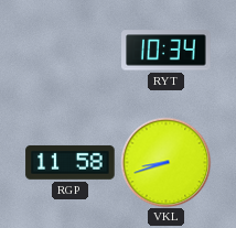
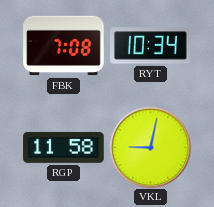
FBK: none -> 7:08
VKL: 8:42 -> 9:02
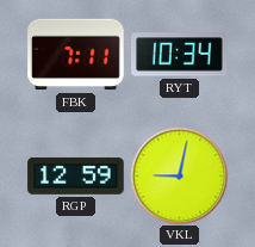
FBK: 7:08 -> 7:11
RGP: 11:58 -> 12:59
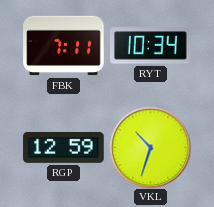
VKL: 9:02 -> 10:33
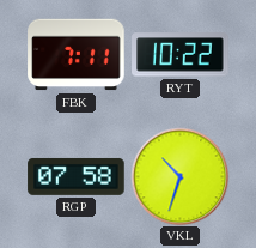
RYT: 10:34 -> 10:22
RGP: 12:59 -> 07:58
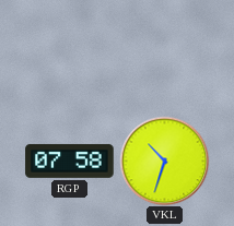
FBK: 7:11 -> none
RYT: 10:22 -> none
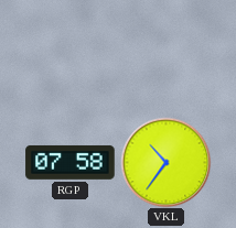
VKL: 10:33 -> 10:36
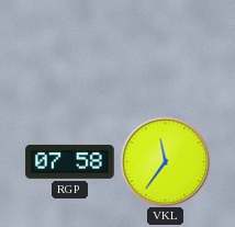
VKL: 10:36 -> 11:36
